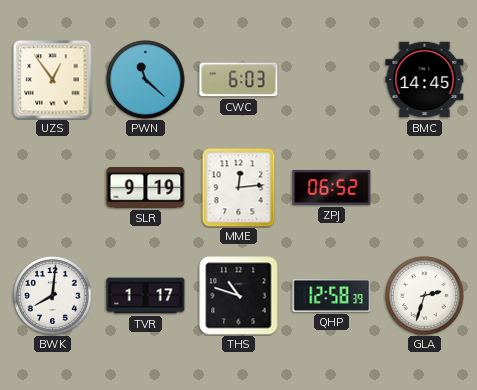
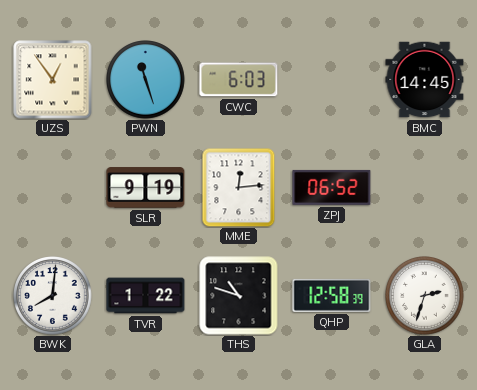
PWN: 11:22 -> 11:27
TVR: 1:17 -> 1:22
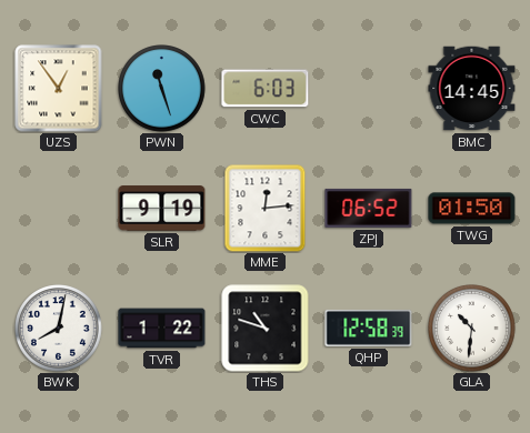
TWG: none -> 01:50
BWK: 8:01 -> 8:02
GLA: 2:33 -> 10:31
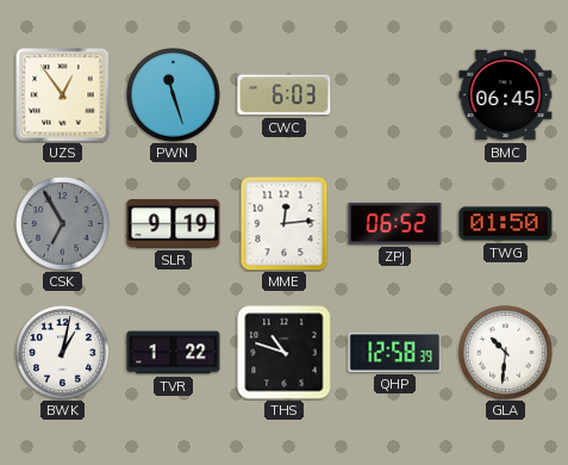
BMC: 14:45 -> 06:45
CSK: none -> 6:55
BWK: 8:02 -> 1:02
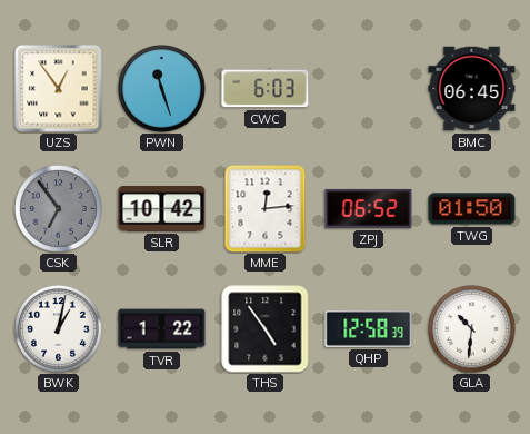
CSK: 6:55 -> 6:54
SLR: 9:19 -> 10:42
THS: 10:48 -> 4:54
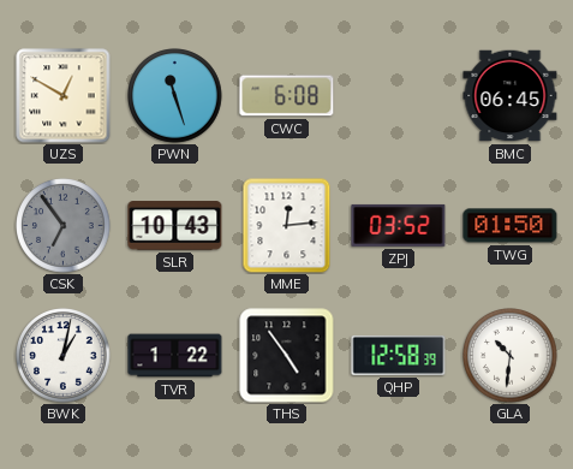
UZS: 12:54 -> 12:50
CWC: 6:03 -> 6:08
SLR: 10:42 -> 10:43
ZPJ: 06:52 -> 03:52
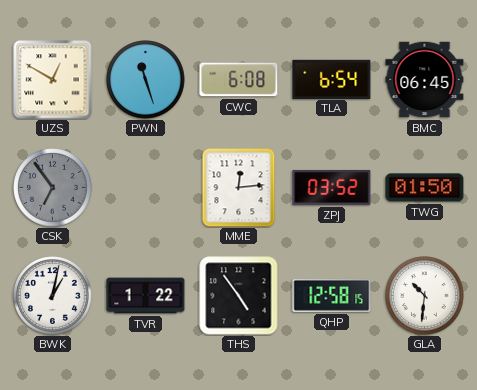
TLA: none -> 6:54
SLR: 10:43 -> none
QHP: 12:58:39 -> 12:58:15
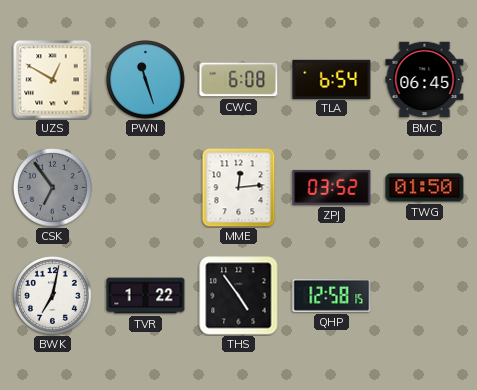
BWK: 1:02 -> 7:02
GLA: 10:31 -> none
